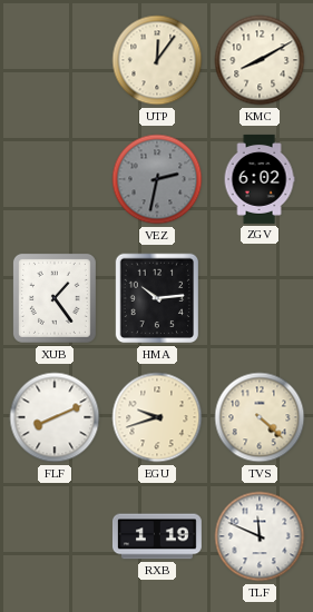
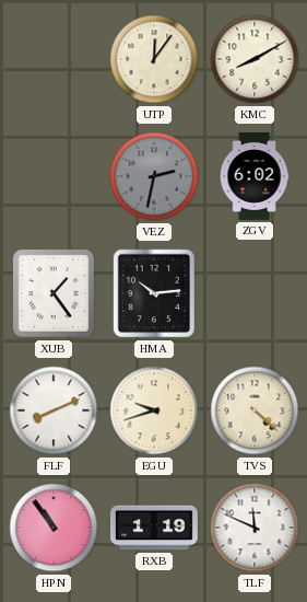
HPN: none -> 10:54
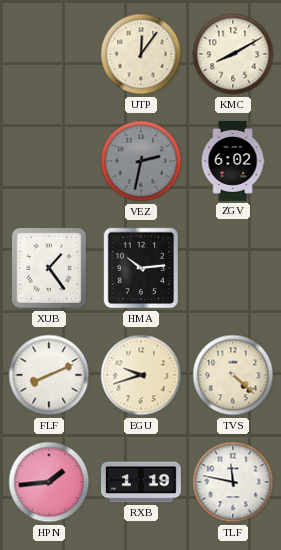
HPN: 10:54 -> 1:44
TLF: 11:49 -> 11:47
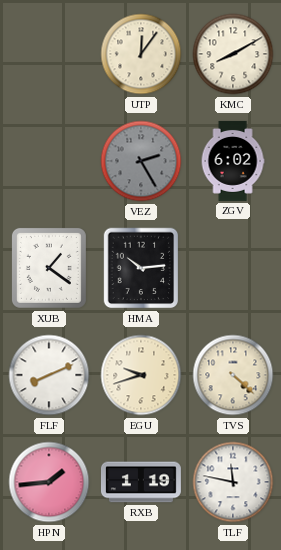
VEZ: 2:32 -> 2:25
XUB: 1:24 -> 1:21
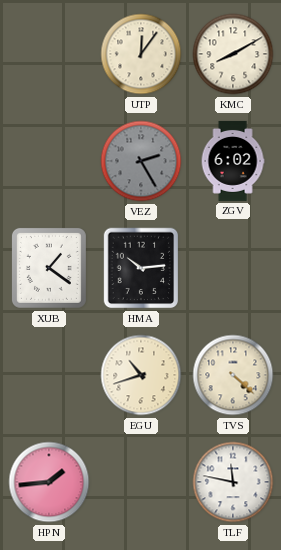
FLF: 8:11 -> none
EGU: 9:42 -> 10:42
RXB: 1:19 -> none
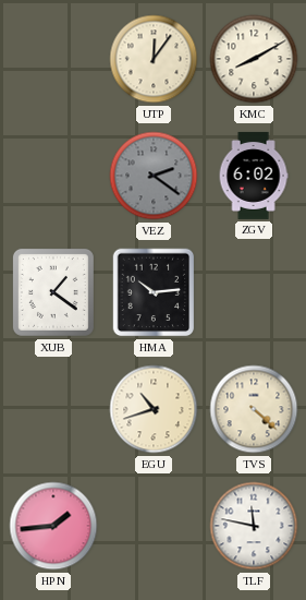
VEZ: 2:25 -> 2:21
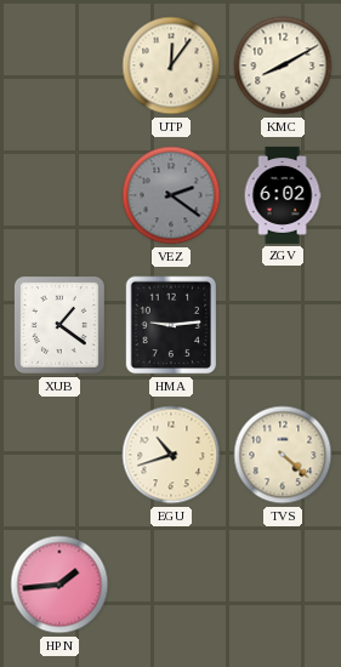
HMA: 10:14 -> 9:14
TLF: 11:47 -> none
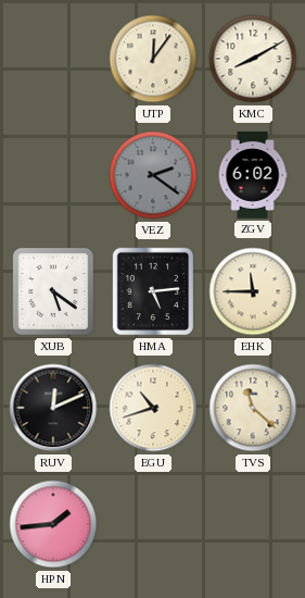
XUB: 1:21 -> 5:21
HMA: 9:14 -> 5:14
EHK: none -> 11:45
RUV: none -> 12:11
TVS: 4:22 -> 11:22
